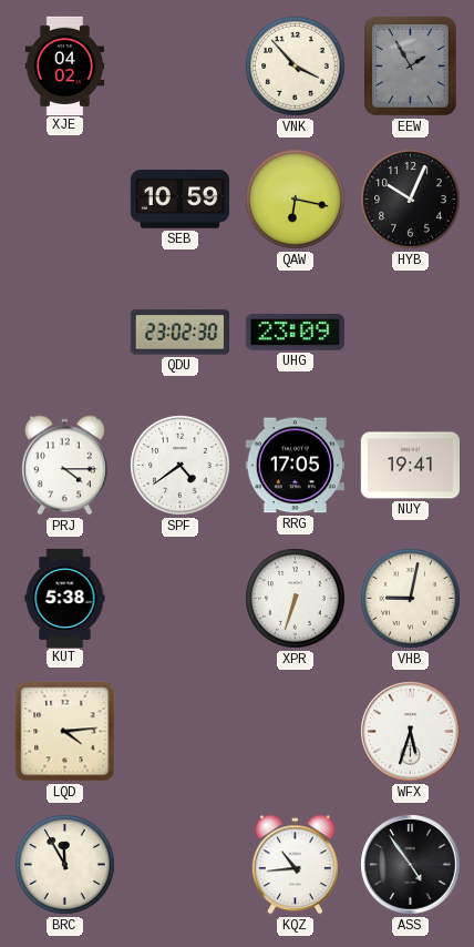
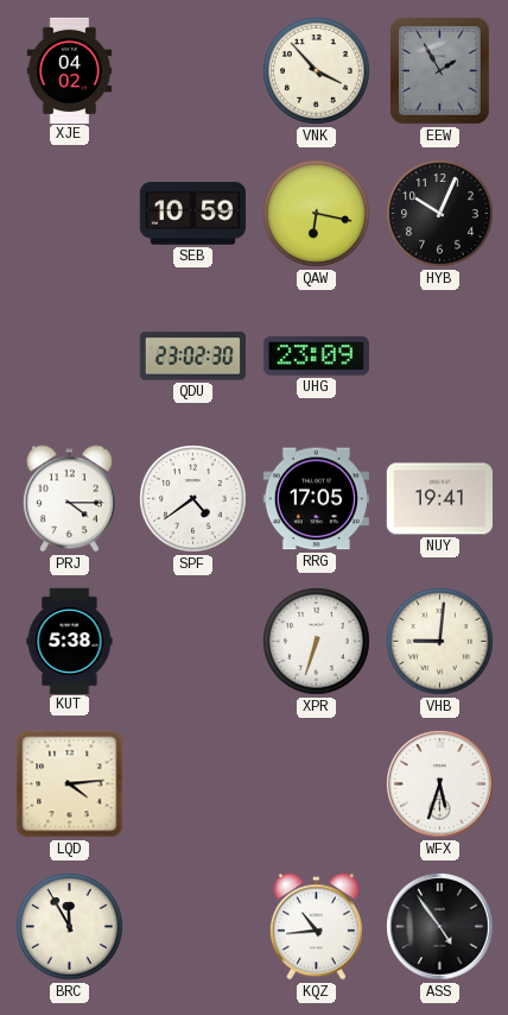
VHB: 9:02 -> 9:01
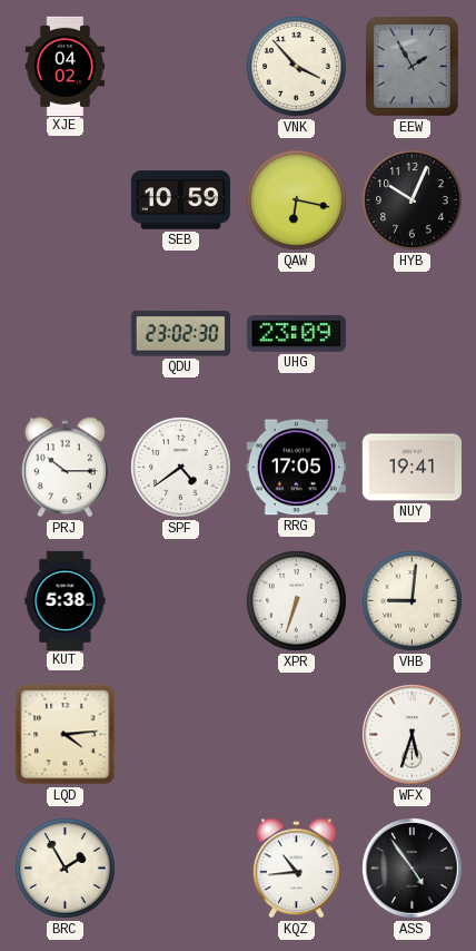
PRJ: 4:15 -> 10:15
BRC: 11:55 -> 1:55
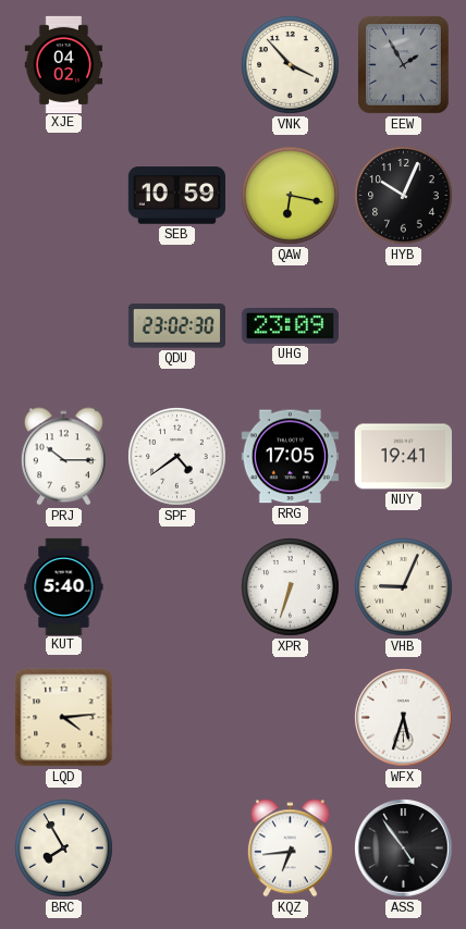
KUT: 5:38 -> 5:40
VHB: 9:01 -> 9:04
BRC: 1:55 -> 7:55
KQZ: 10:44 -> 6:44
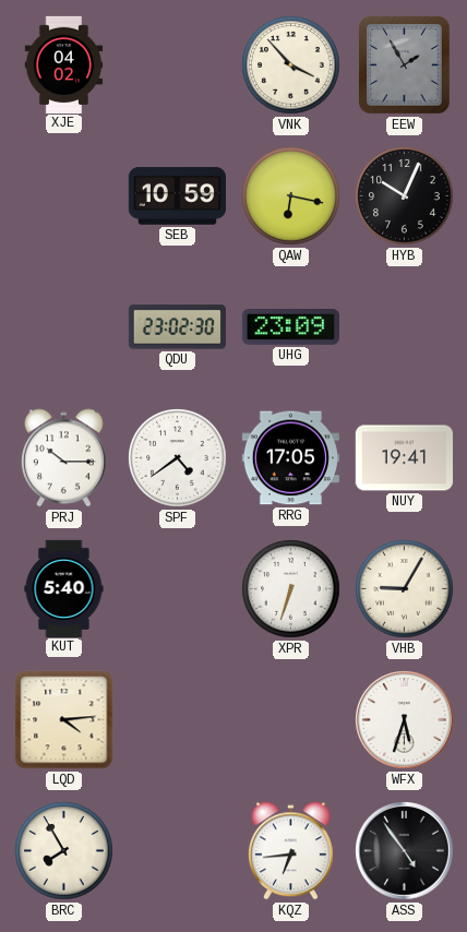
VHB: 9:04 -> 9:05
